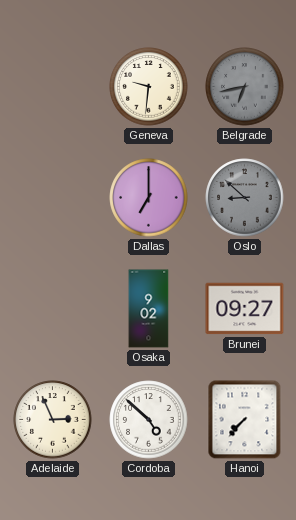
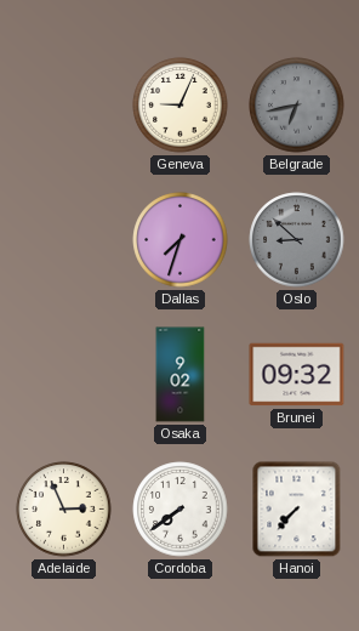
Geneva: 9:31 -> 9:04
Dallas: 7:00 -> 7:33
Brunei: 09:27 -> 09:32
Cordoba: 4:52 -> 7:39
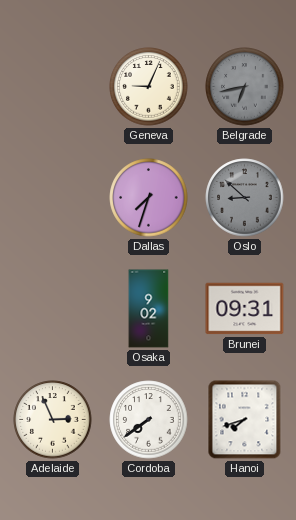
Brunei: 09:32 -> 09:31
Hanoi: 7:37 -> 7:42
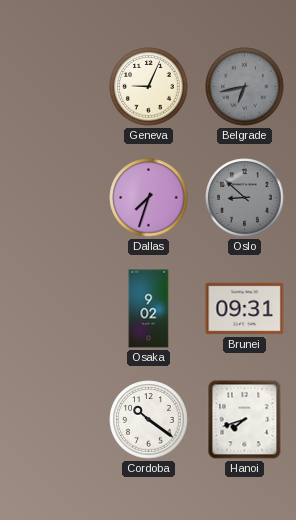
Adelaide: 2:56 -> none
Cordoba: 7:39 -> 10:21
